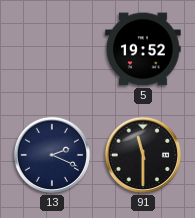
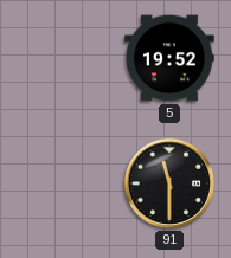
13: 2:19 -> none
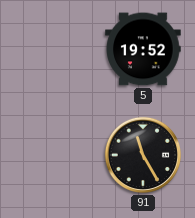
91: 11:30 -> 11:25
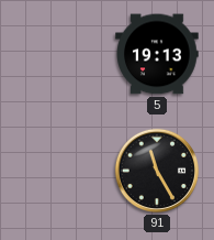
5: 19:52 -> 19:13
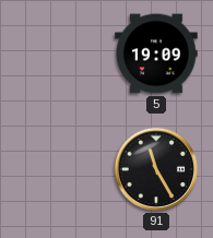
5: 19:13 -> 19:09
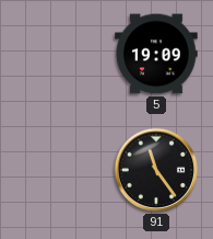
91: 11:25 -> 11:24
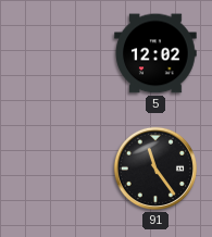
5: 19:09 -> 12:02
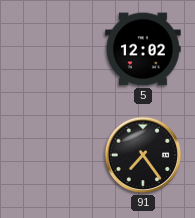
91: 11:24 -> 7:24
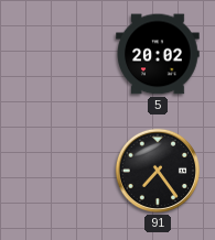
5: 12:02 -> 20:02
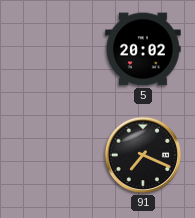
91: 7:24 -> 7:19
